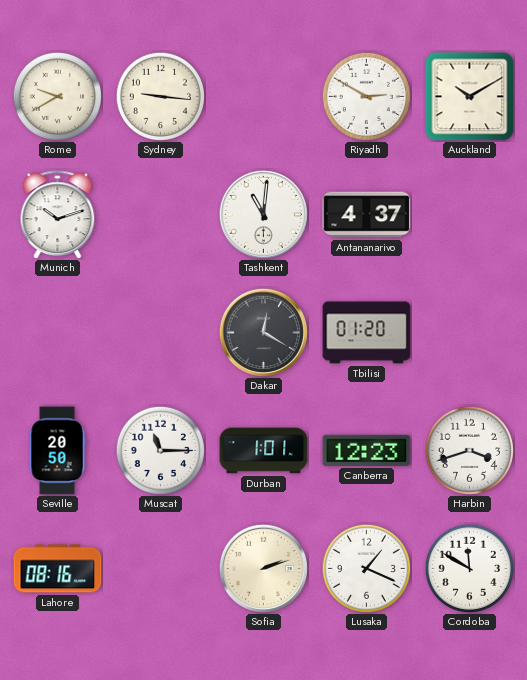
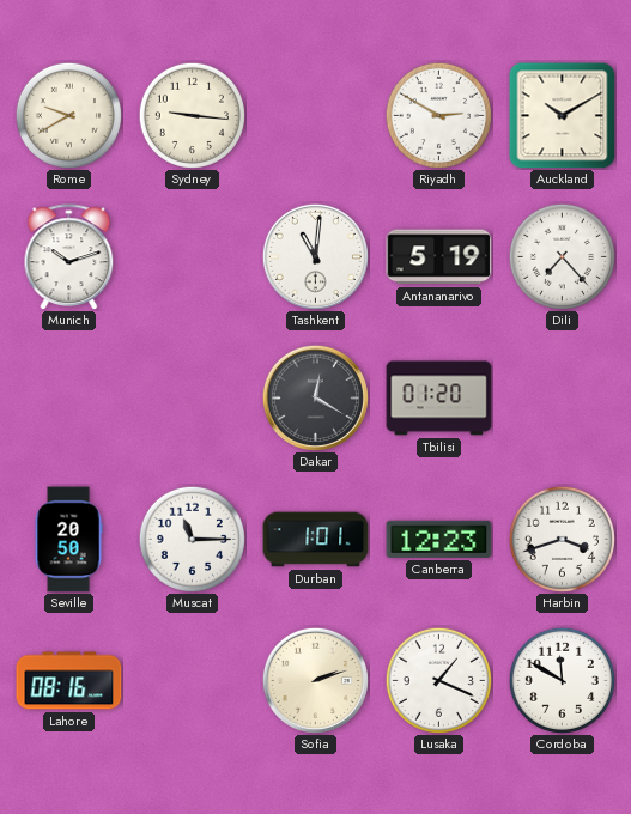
Antananarivo: 4:37 -> 5:19
Dili: none -> 7:23
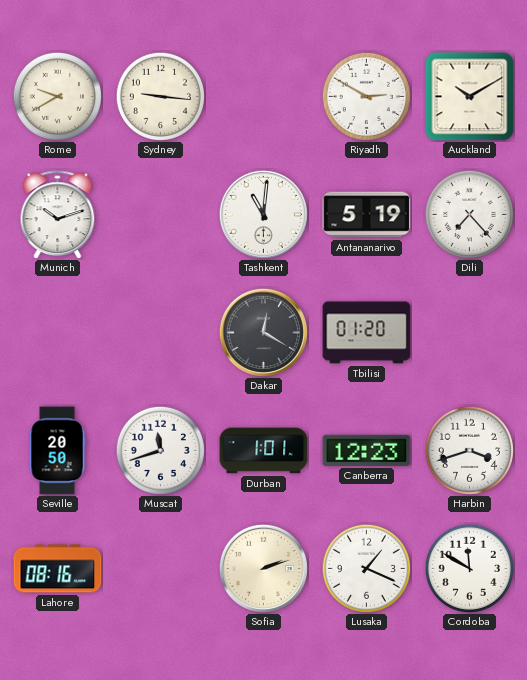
Muscat: 11:15 -> 11:42
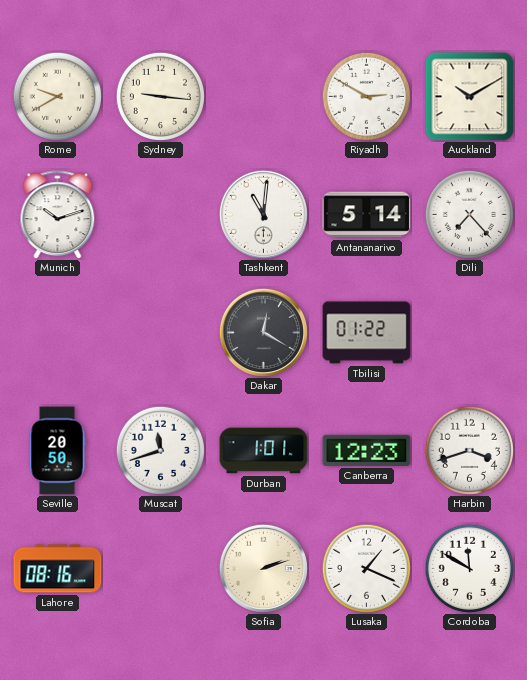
Antananarivo: 5:19 -> 5:14
Tbilisi: 01:20 -> 01:22
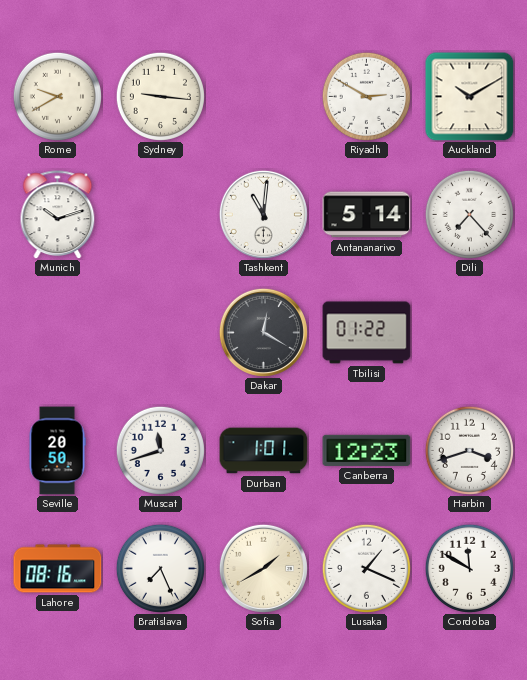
Bratislava: none -> 7:26
Sofia: 2:12 -> 1:40
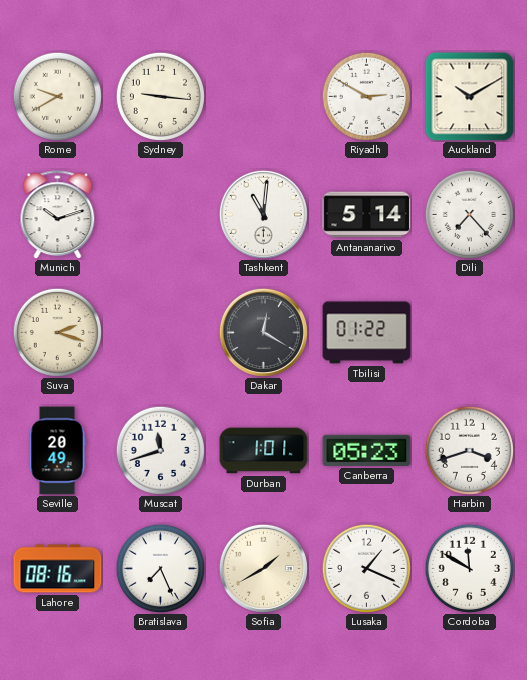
Suva: none -> 2:18
Seville: 20:50 -> 20:49
Canberra: 12:23 -> 05:23
